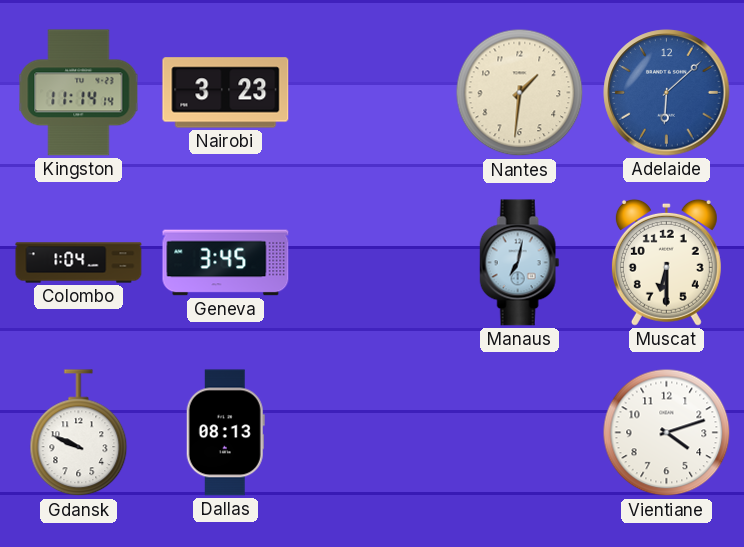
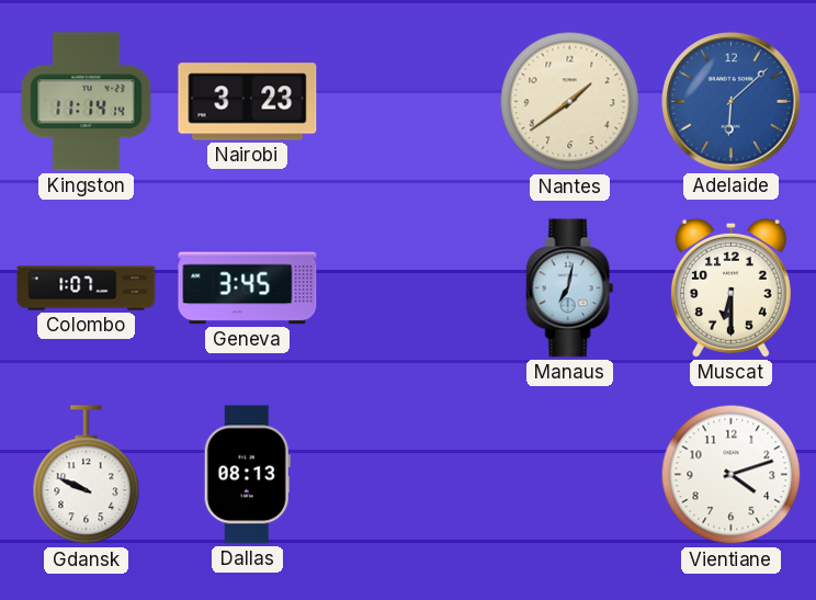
Nantes: 1:31 -> 1:39
Colombo: 1:04 -> 1:07
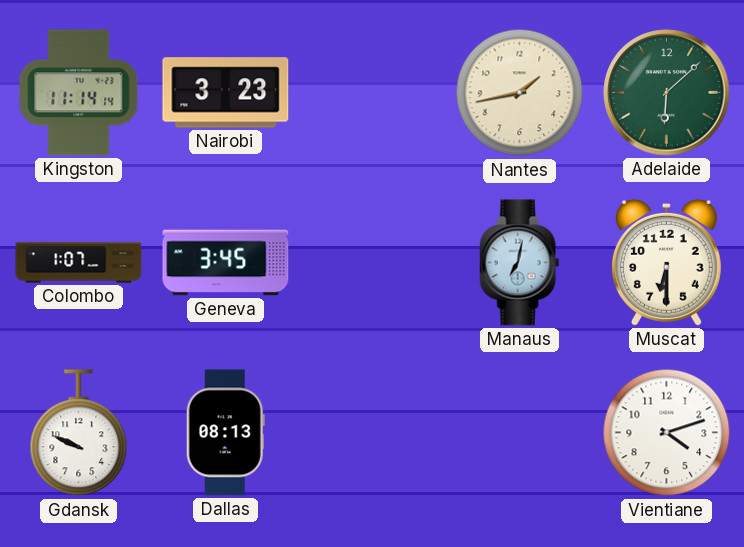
Nantes: 1:39 -> 1:43
Adelaide dial: blue -> green
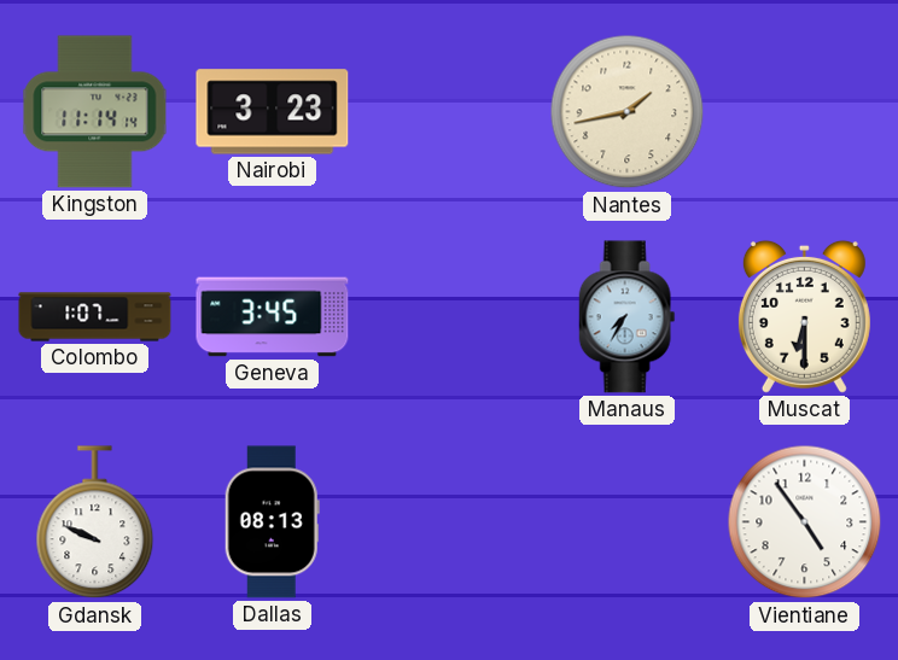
Adelaide: 6:08 -> none
Manaus: 7:02 -> 7:35
Vientiane: 4:12 -> 4:54
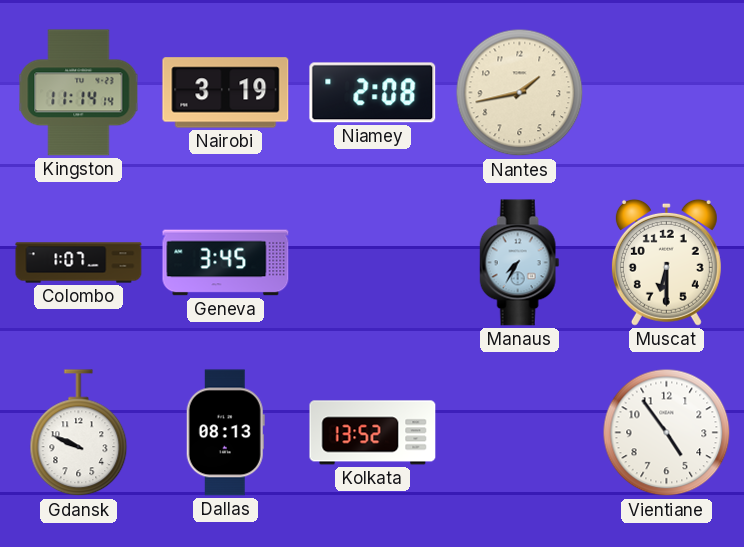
Nairobi: 3:23 -> 3:19
Niamey: none -> 2:08
Kolkata: none -> 13:52
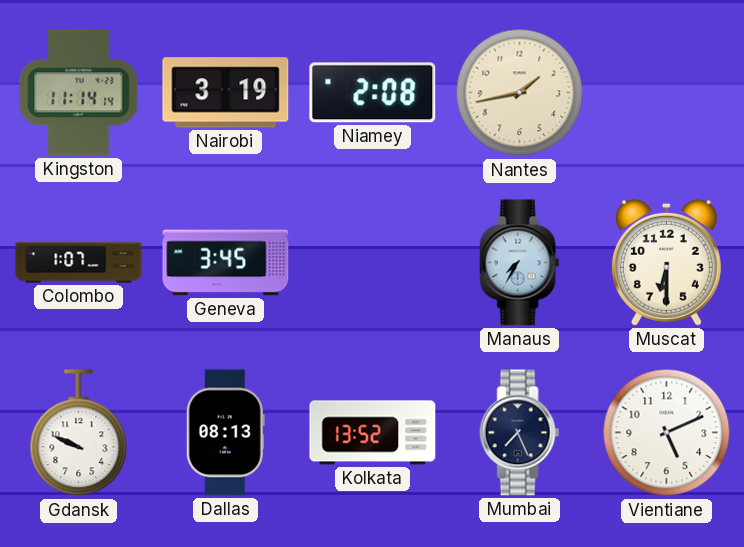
Mumbai: none -> 7:26
Vientiane: 4:54 -> 5:11
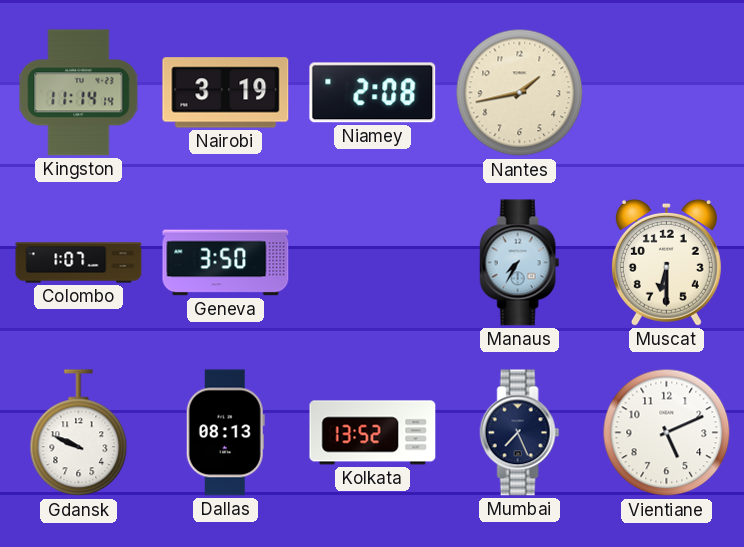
Geneva: 3:45 -> 3:50
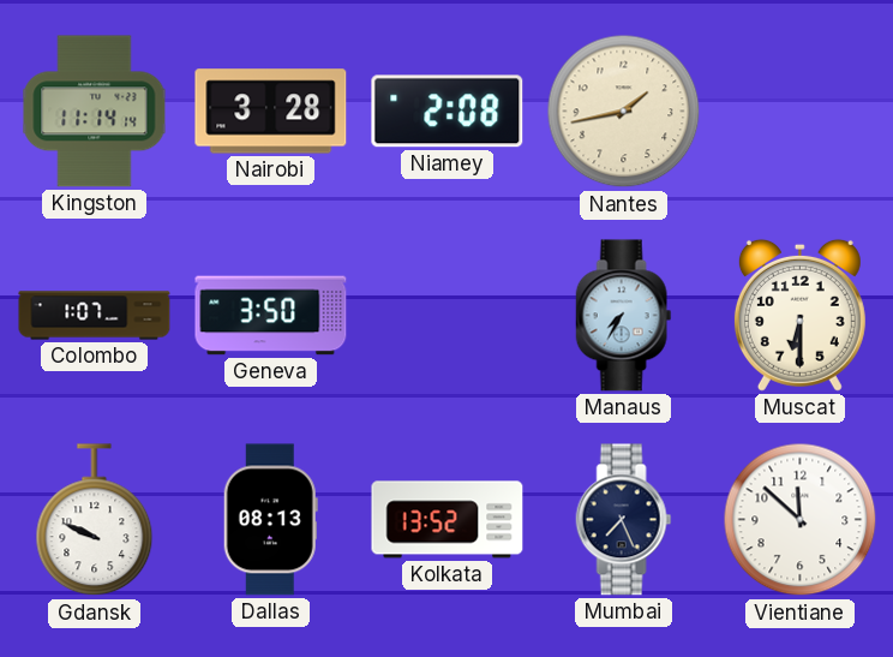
Nairobi: 3:19 -> 3:28
Vientiane: 5:11 -> 11:52
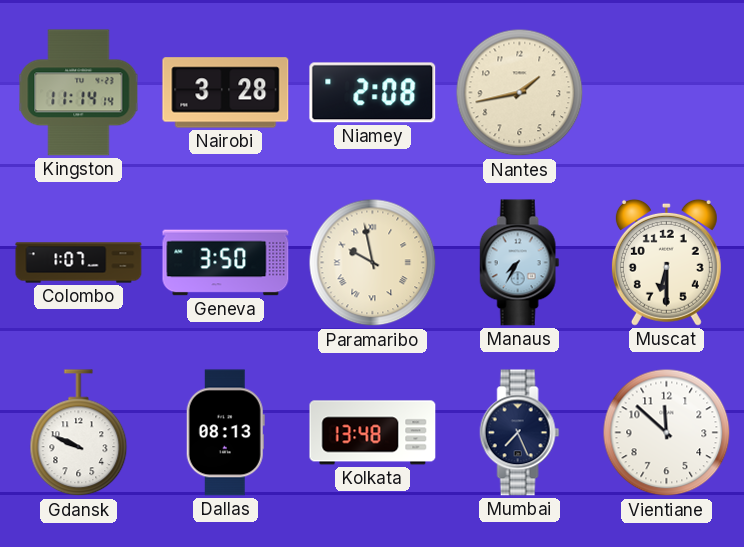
Paramaribo: none -> 9:58
Kolkata: 13:52 -> 13:48
